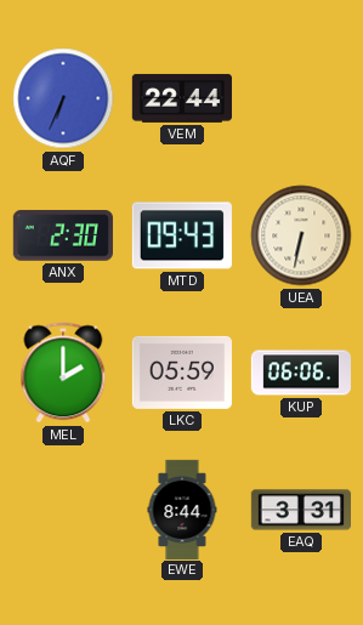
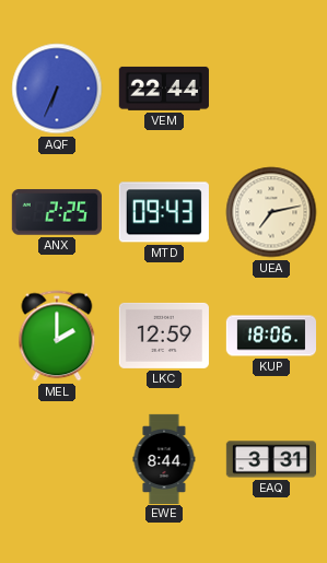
ANX: 2:30 -> 2:25
UEA: 6:32 -> 7:13
LKC: 05:59 -> 12:59
KUP: 06:06 -> 18:06
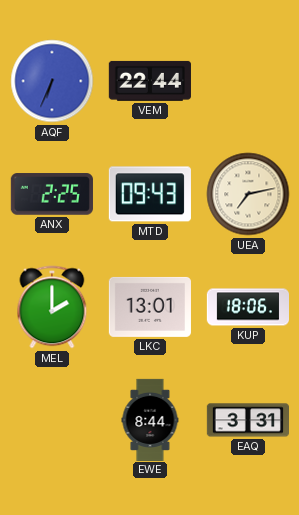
LKC: 12:59 -> 13:01
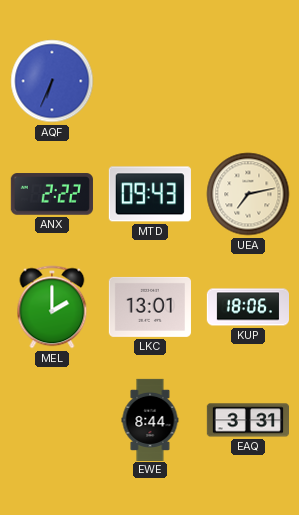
VEM: 22:44 -> none
ANX: 2:25 -> 2:22
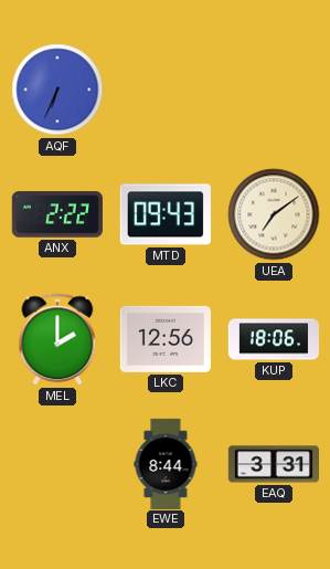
UEA: 7:13 -> 7:09
LKC: 13:01 -> 12:56
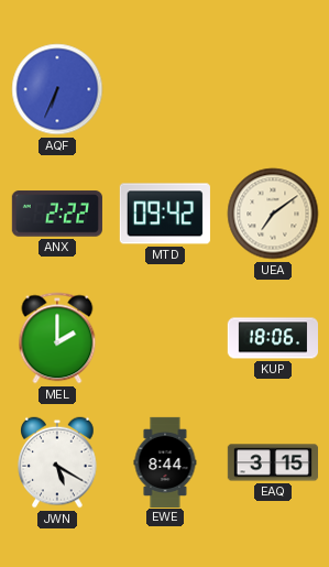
MTD: 09:43 -> 09:42
LKC: 12:56 -> none
JWN: none -> 5:20
EAQ: 3:31 -> 3:15
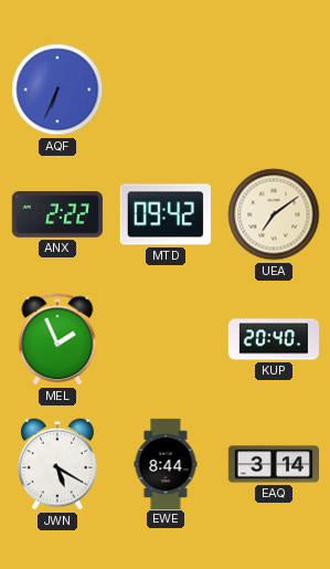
MEL: 2:00 -> 1:56
KUP: 18:06 -> 20:40
EAQ: 3:15 -> 3:14
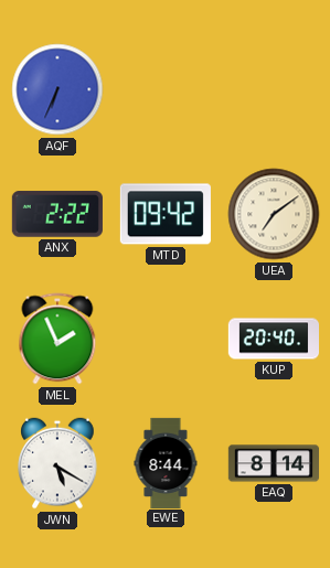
EAQ: 3:14 -> 8:14
